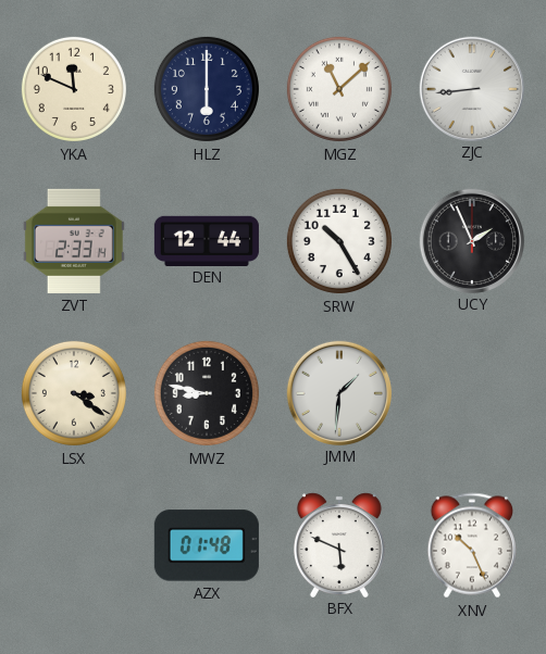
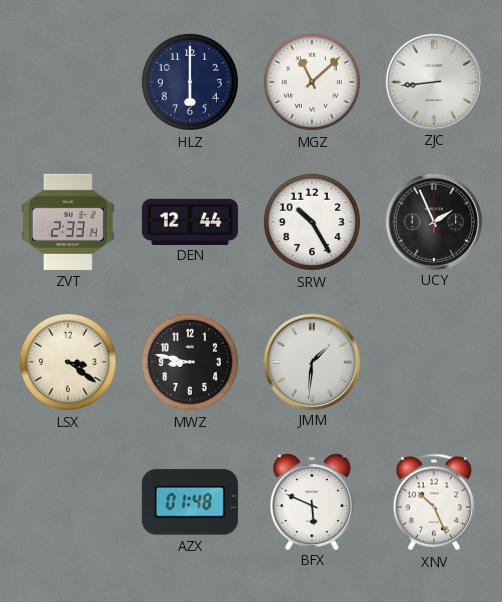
YKA: 11:49 -> none
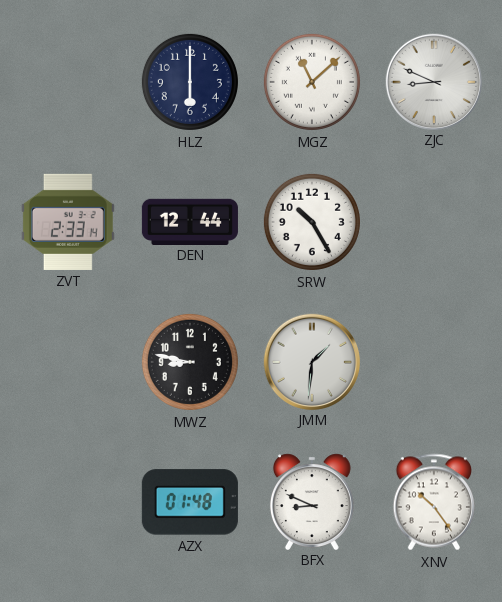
ZJC: 8:44 -> 8:49
UCY: 1:56 -> none
LSX: 3:21 -> none
BFX: 5:49 -> 8:49
XNV: 10:26 -> 10:24
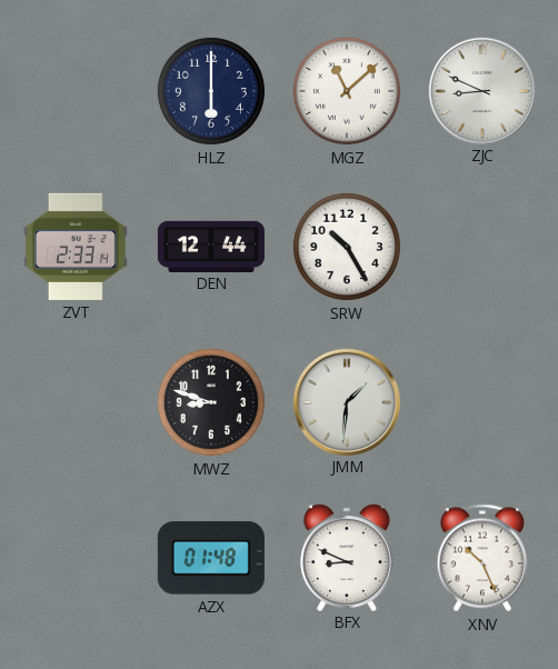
MWZ: 8:47 -> 8:48
XNV: 10:24 -> 10:26
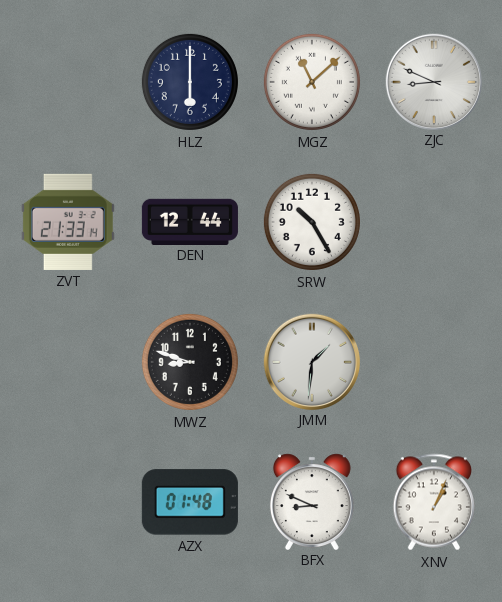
ZVT: 2:33 -> 21:33
XNV: 10:26 -> 1:04
